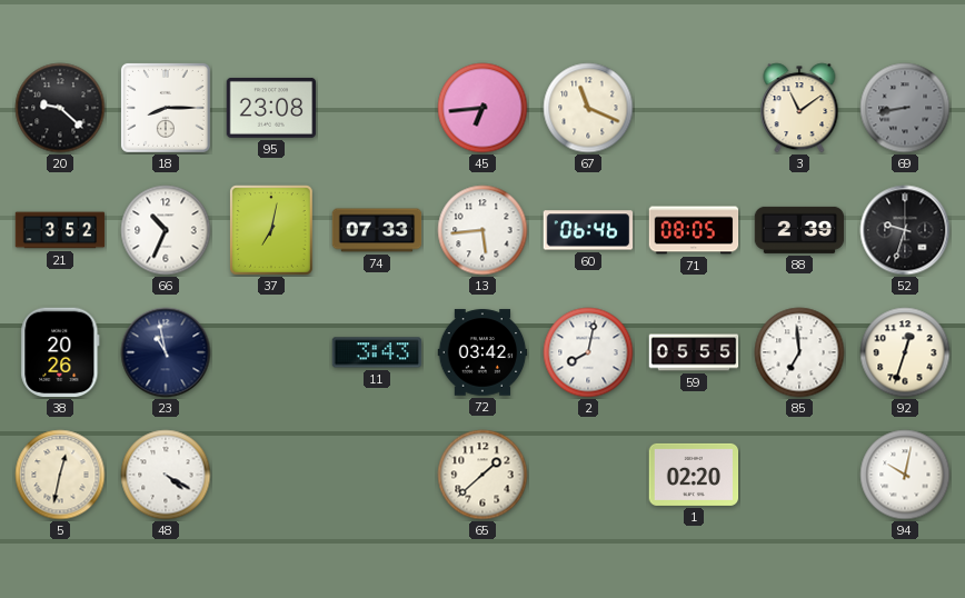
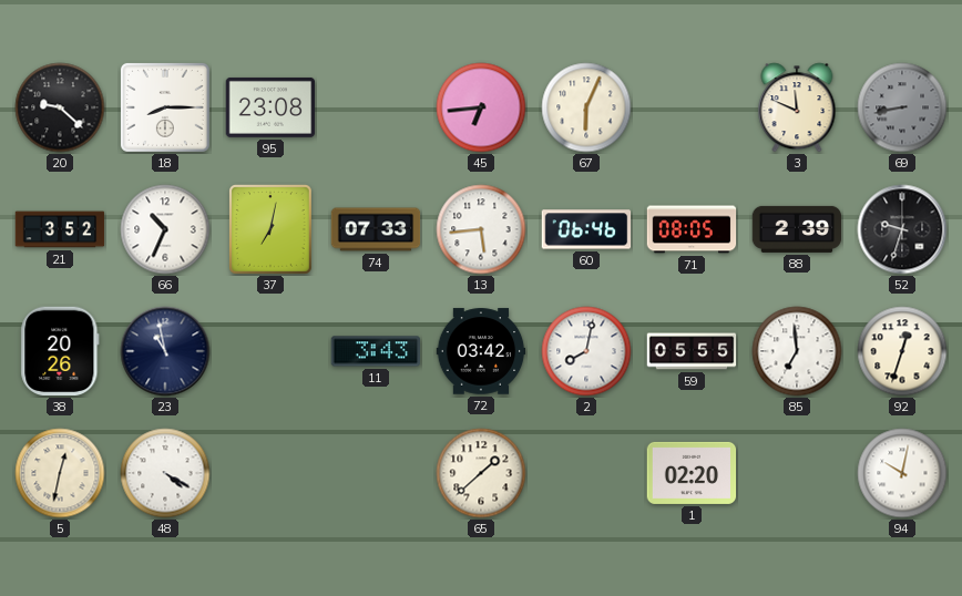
67: 11:19 -> 6:04
3: 11:09 -> 11:49
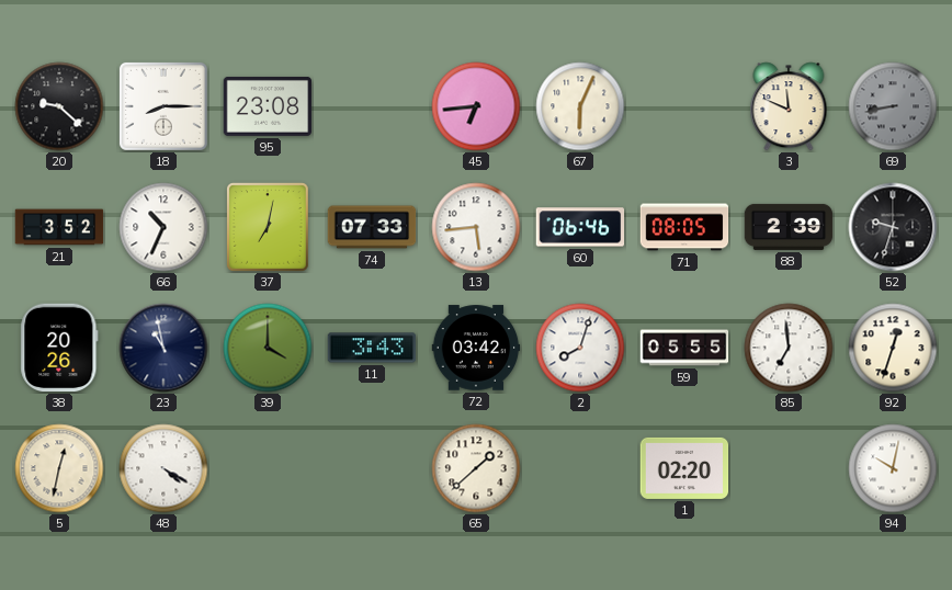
39: none -> 4:00
2: 8:02 -> 8:03
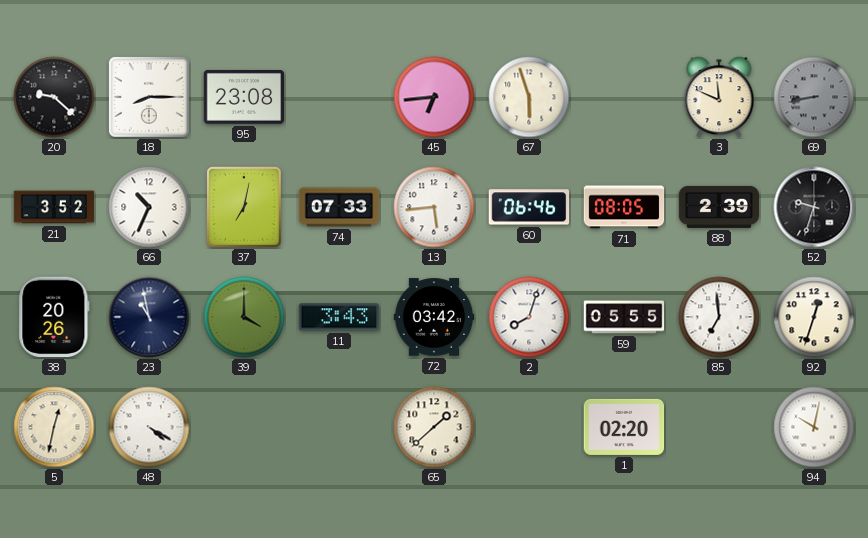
67: 6:04 -> 5:57
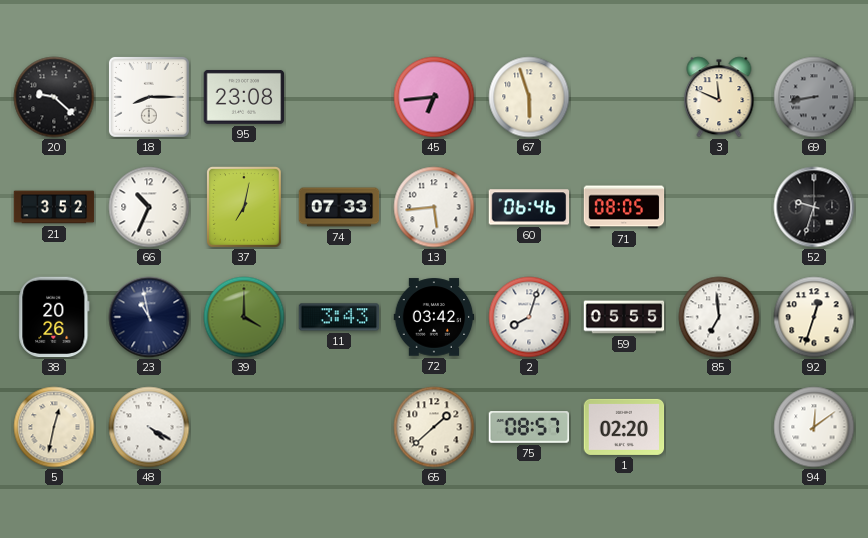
88: 2:39 -> none
75: none -> 08:57
94: 10:02 -> 12:09
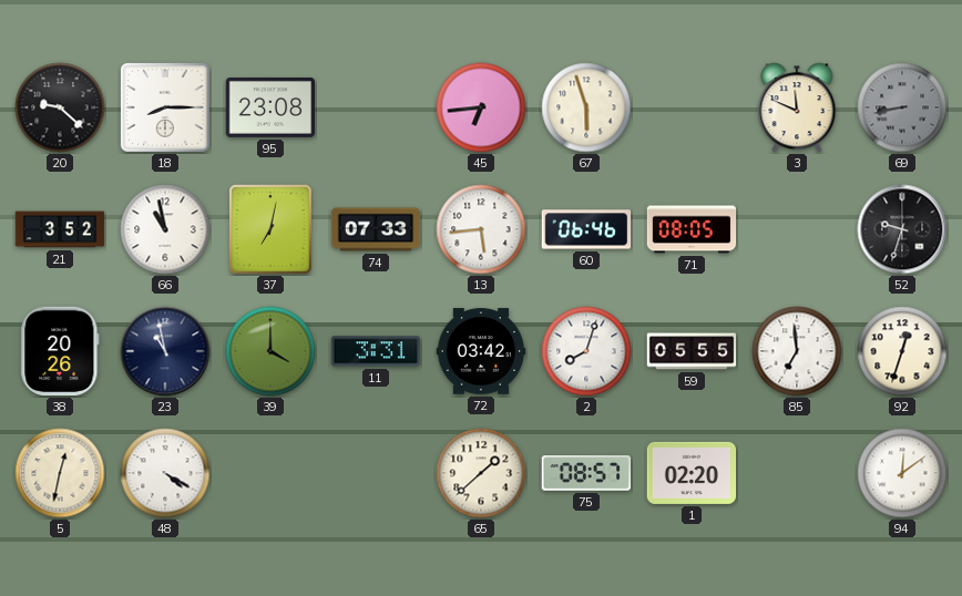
66: 10:34 -> 10:58
11: 3:43 -> 3:31
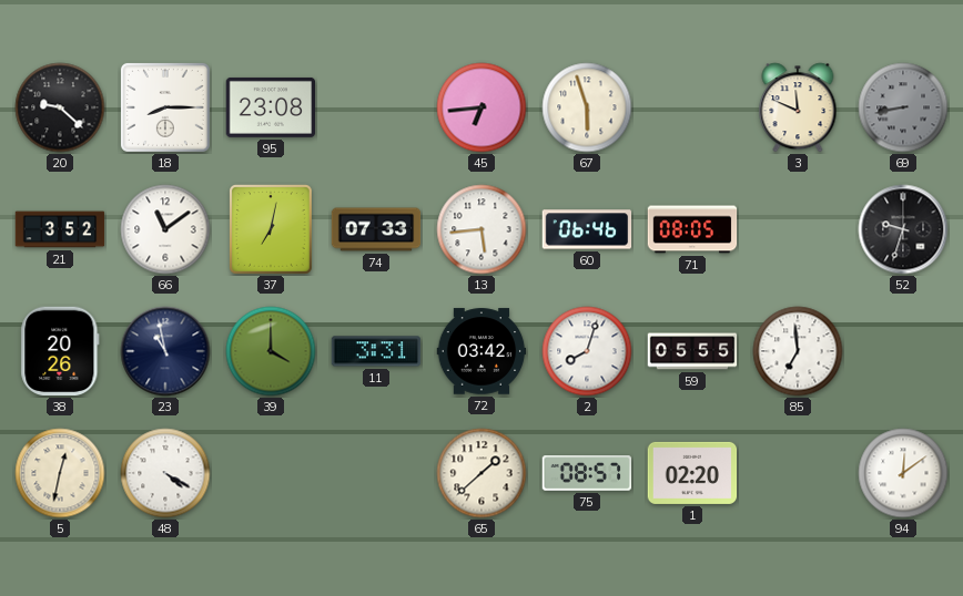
66: 10:58 -> 11:09
92: 12:33 -> none
